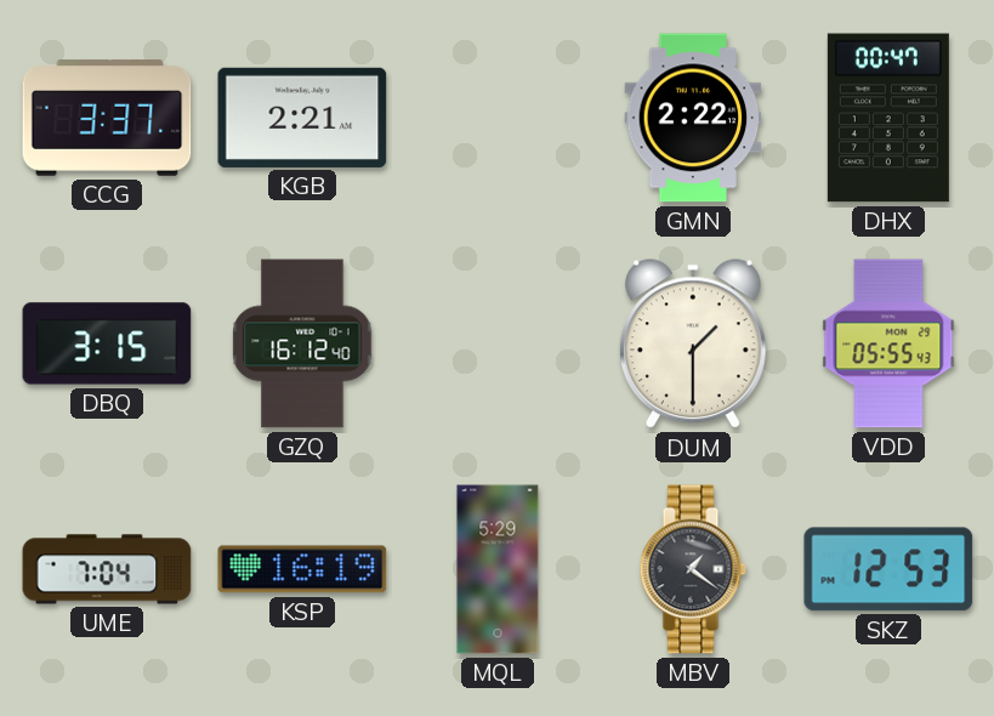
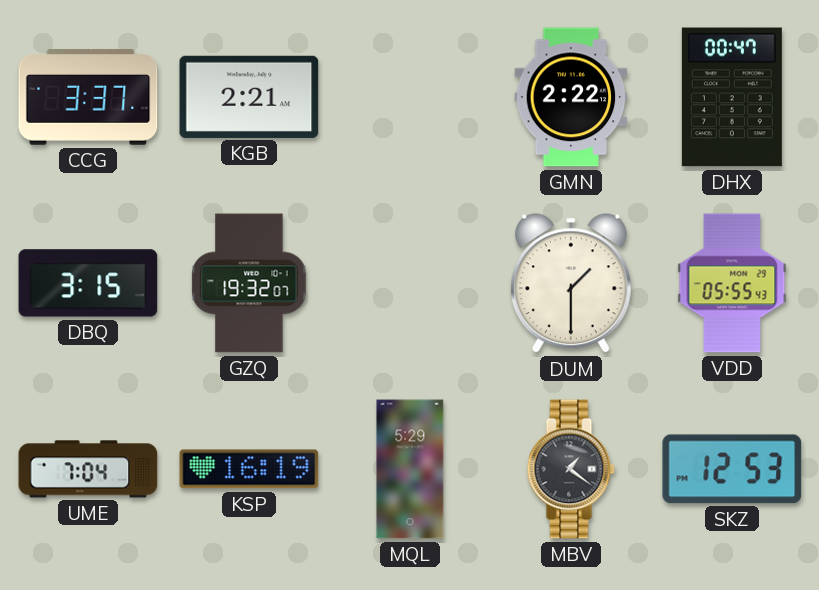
GZQ: 16:12 -> 19:32
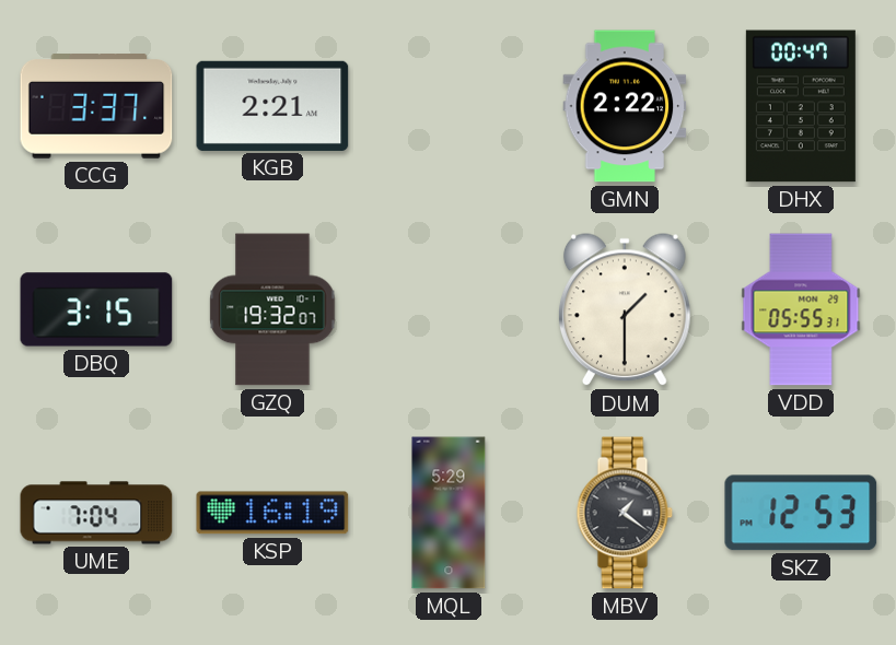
VDD: 05:55:43 -> 05:55:31
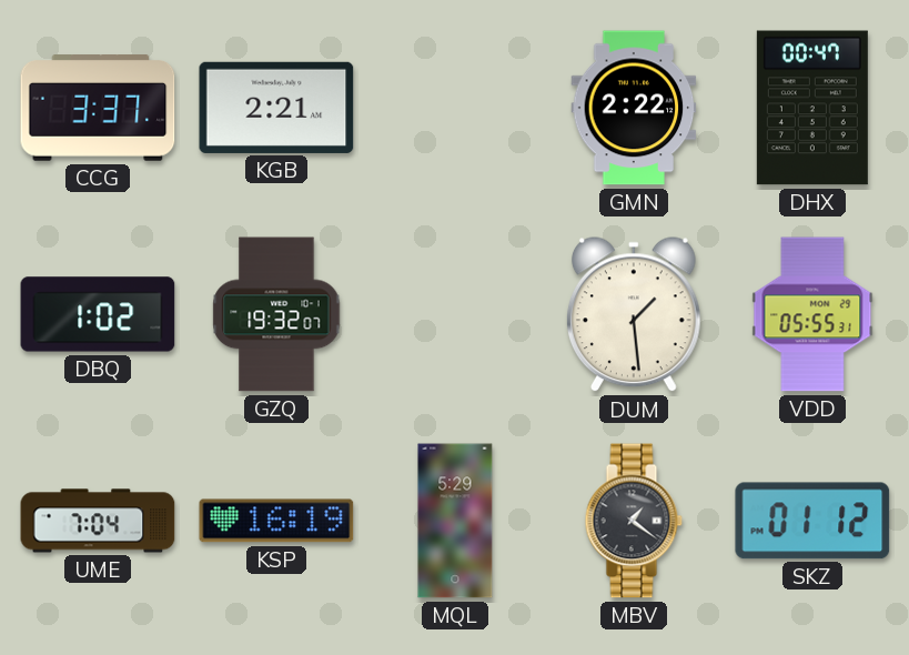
DBQ: 3:15 -> 1:02
DUM: 1:30 -> 1:29
SKZ: 12:53 -> 01:12
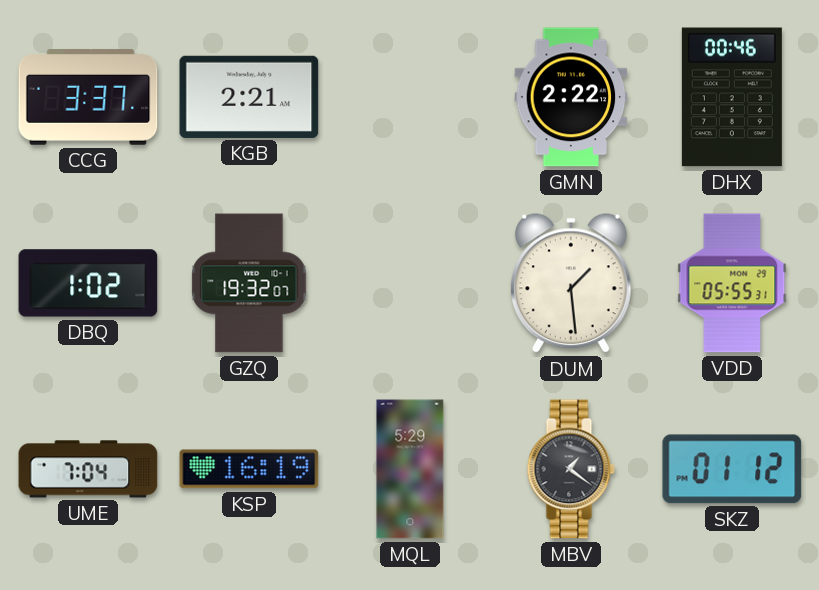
DHX: 00:47 -> 00:46
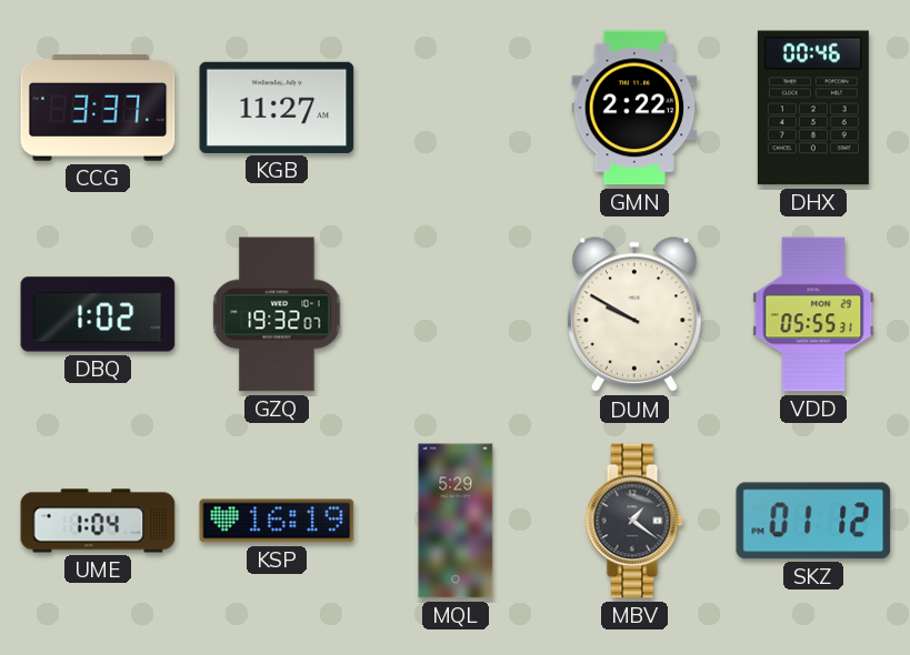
KGB: 2:21 -> 11:27
DUM: 1:29 -> 9:50
UME: 7:04 -> 1:04
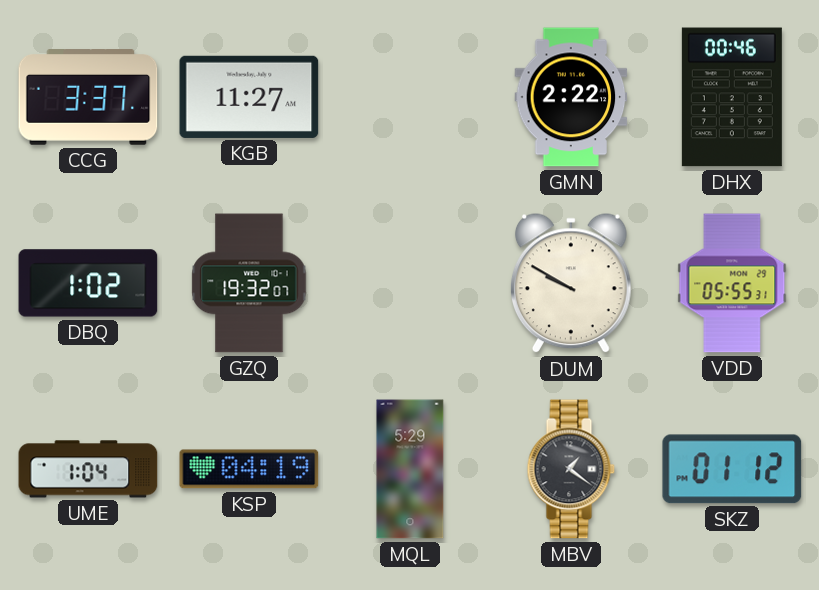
KSP: 16:19 -> 04:19
